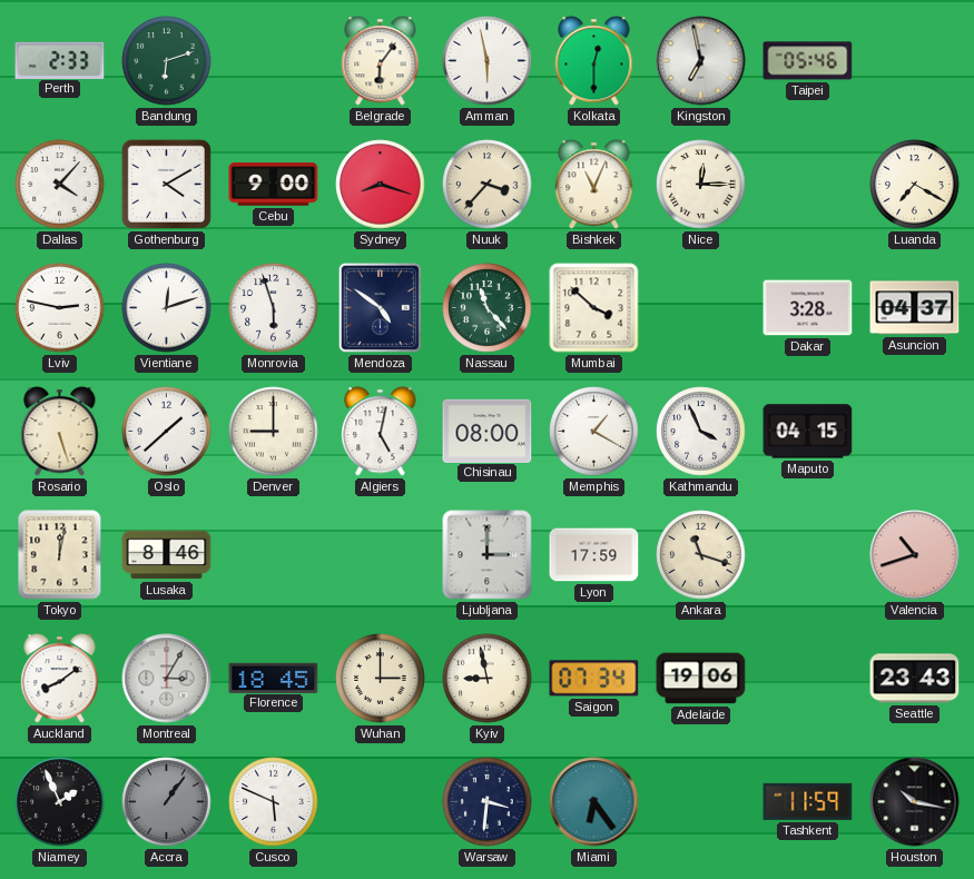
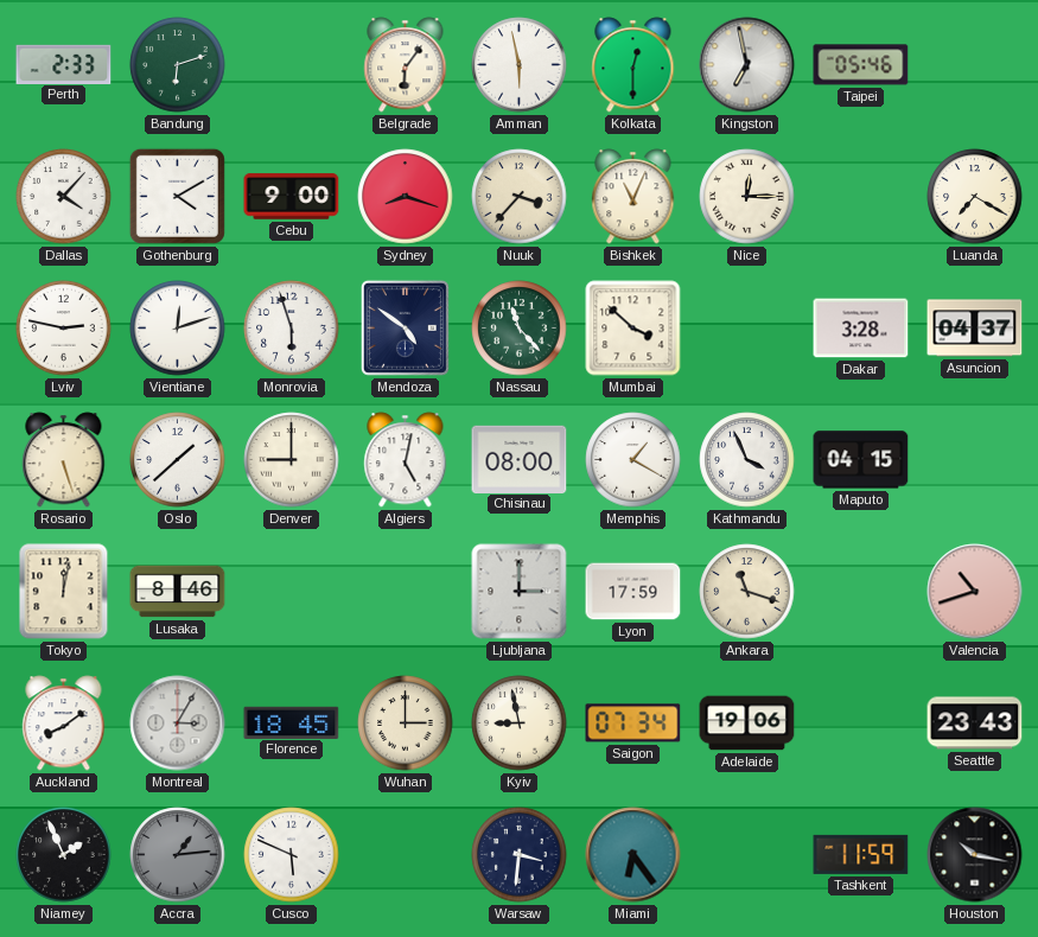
Accra: 1:06 -> 1:14
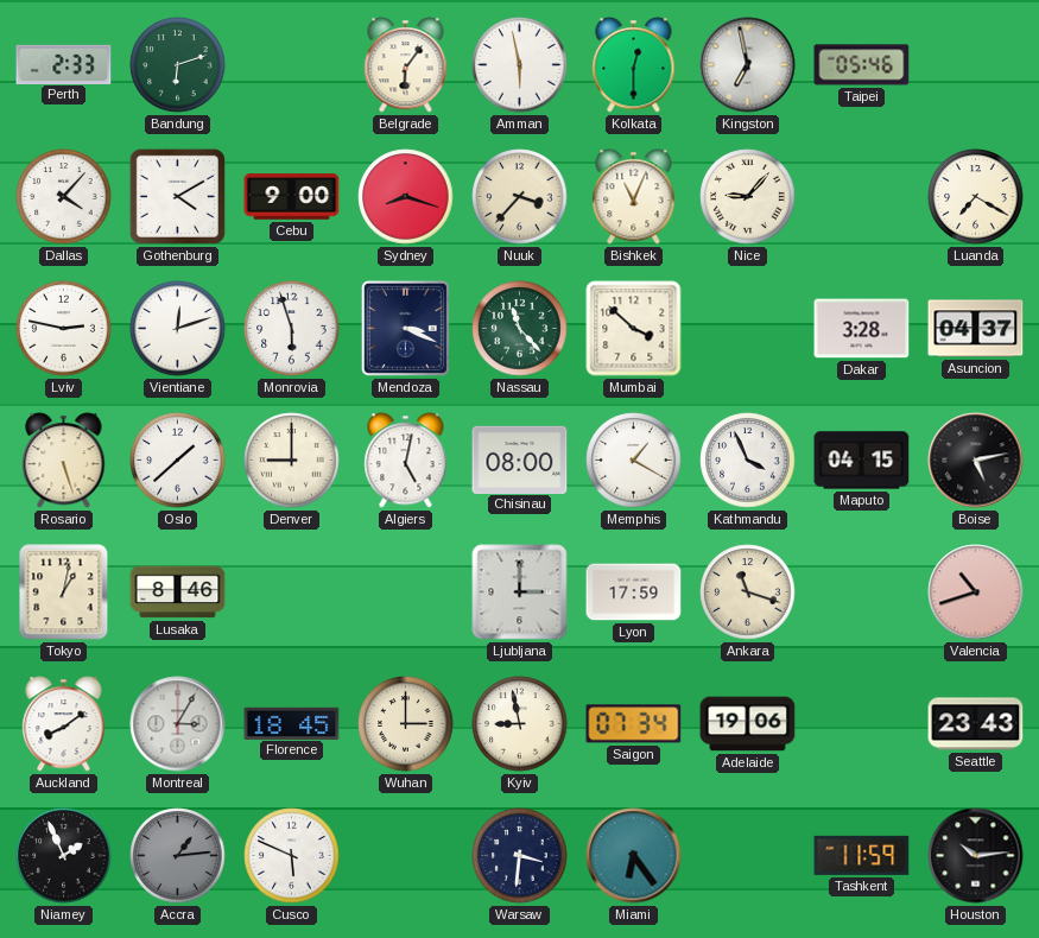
Nice: 12:15 -> 9:07
Mendoza: 4:51 -> 3:19
Boise: none -> 5:13
Tokyo: 12:02 -> 1:02
Houston: 10:17 -> 10:14
